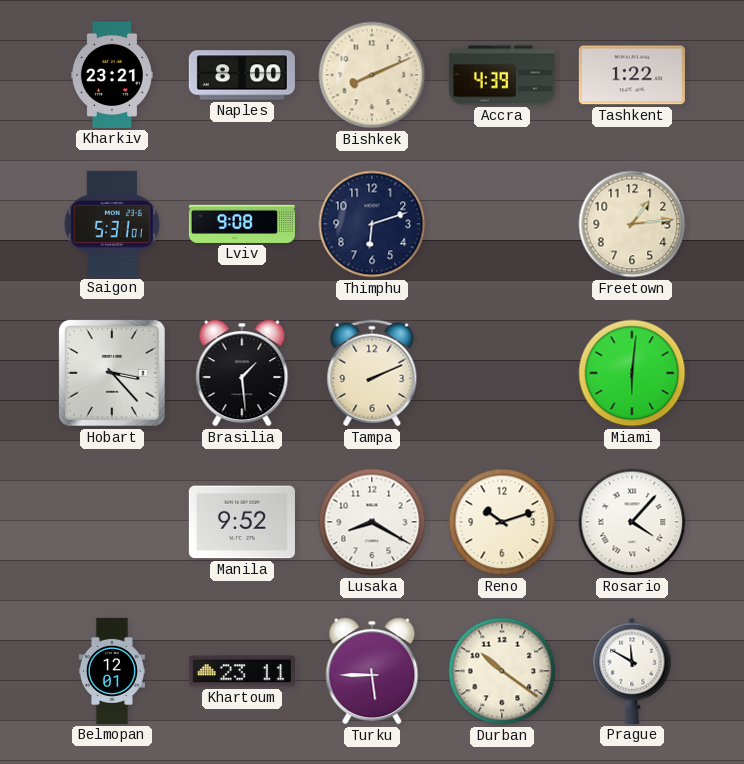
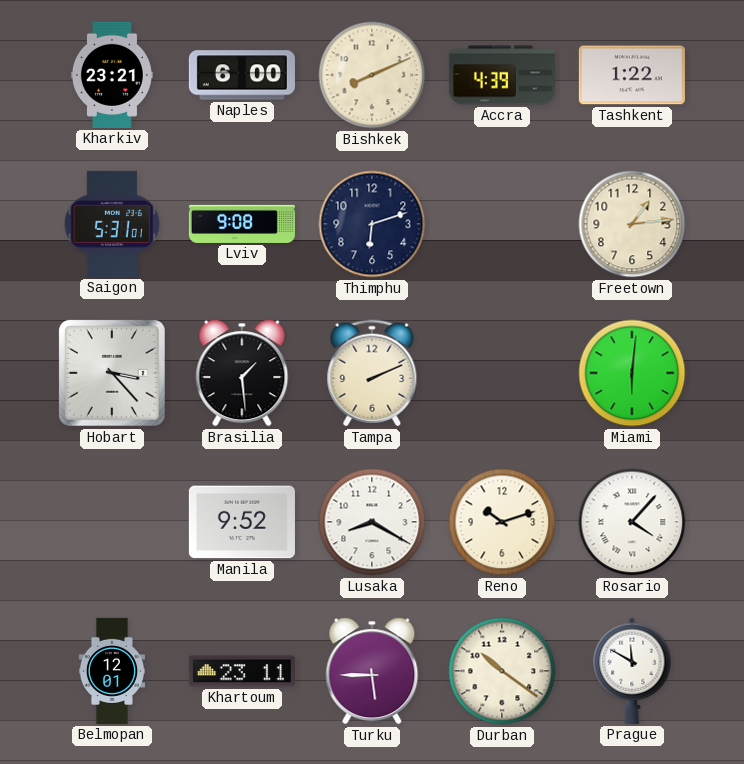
Naples: 8:00 -> 6:00
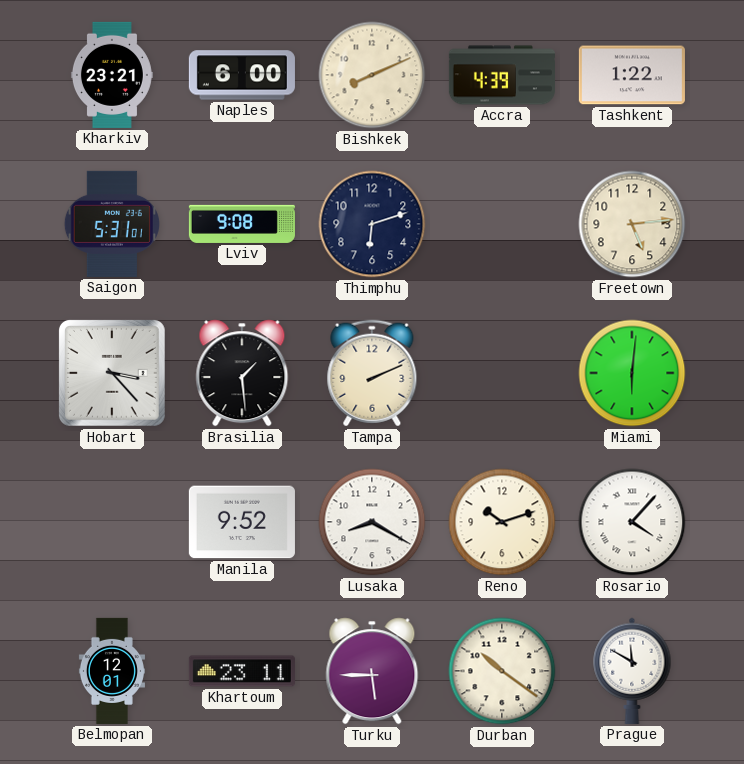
Freetown: 1:14 -> 5:14
